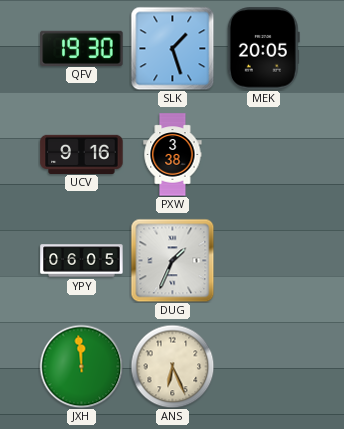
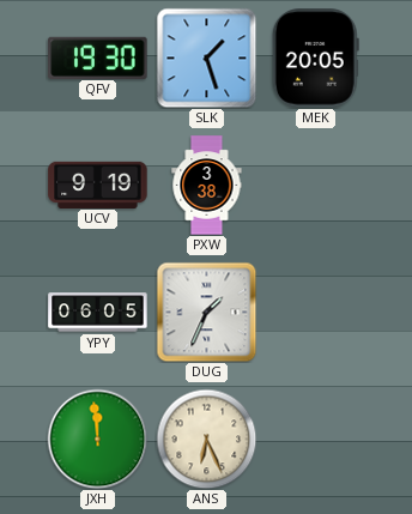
UCV: 9:16 -> 9:19
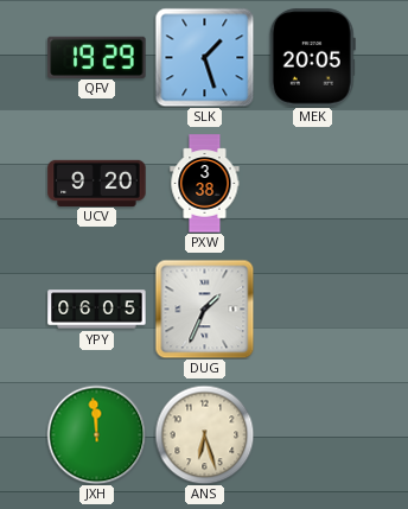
QFV: 19:30 -> 19:29
UCV: 9:19 -> 9:20
ANS: 6:26 -> 6:27
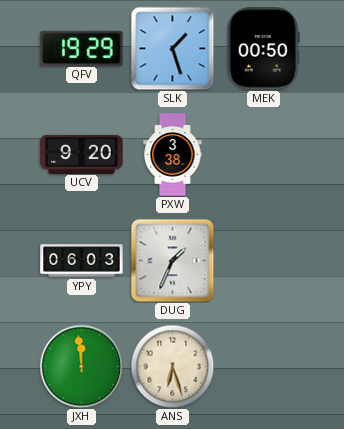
MEK: 20:05 -> 00:50
YPY: 06:05 -> 06:03
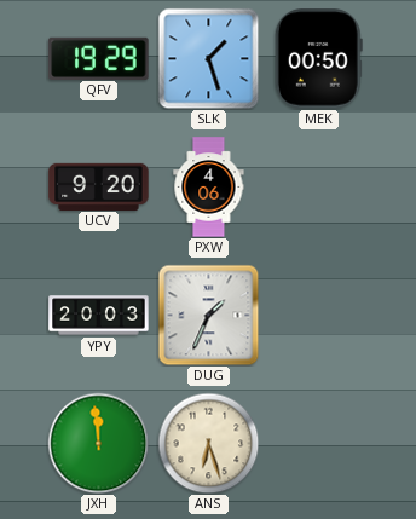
PXW: 3:38 -> 4:06
YPY: 06:03 -> 20:03
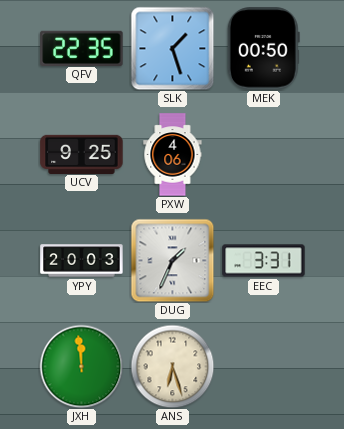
QFV: 19:29 -> 22:35
UCV: 9:20 -> 9:25
EEC: none -> 3:31
